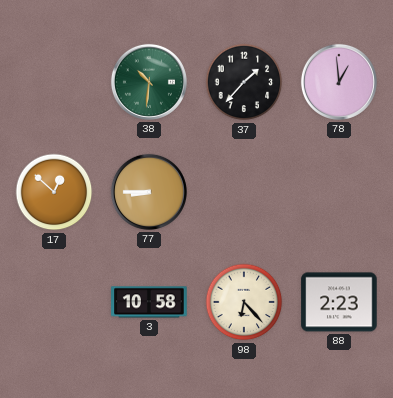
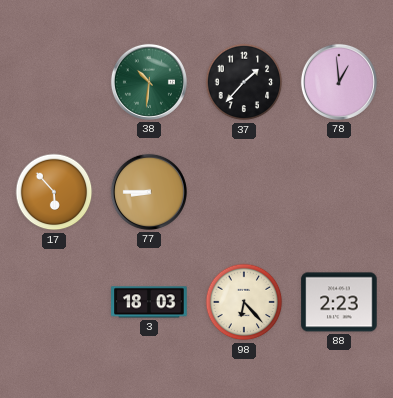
17: 12:52 -> 5:53
3: 10:58 -> 18:03
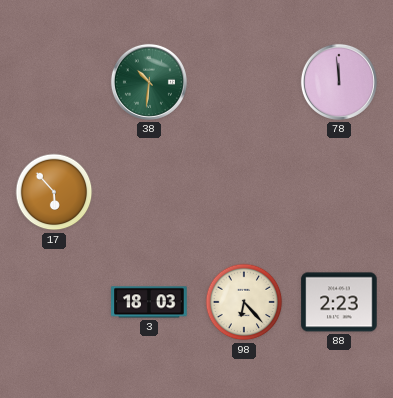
37: 1:37 -> none
78: 12:59 -> 11:59
77: 8:45 -> none
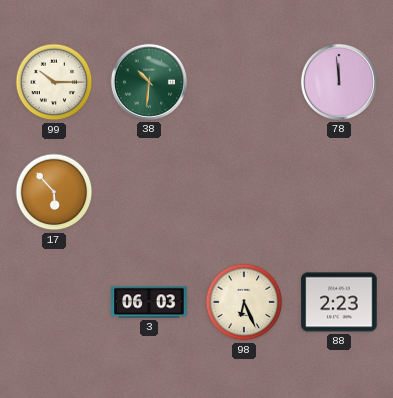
99: none -> 10:15
3: 18:03 -> 06:03
98: 6:23 -> 6:26
